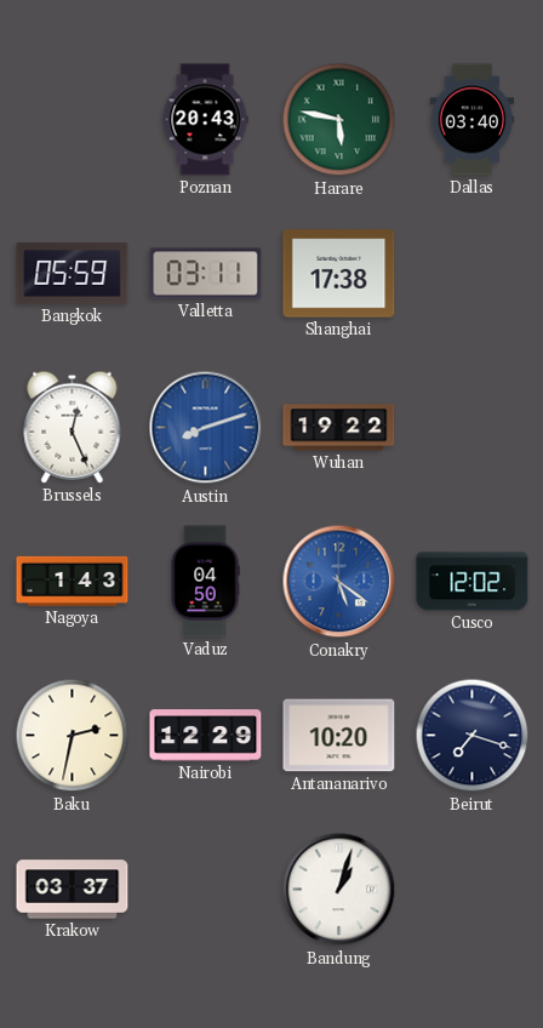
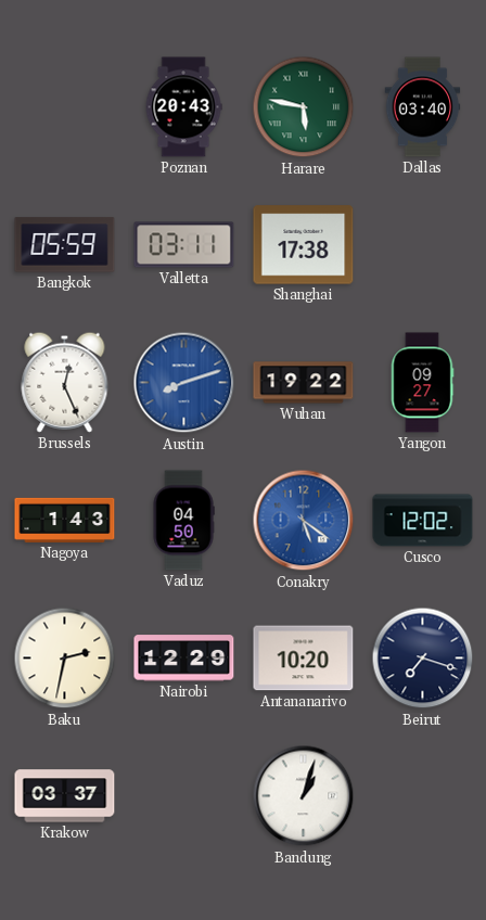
Yangon: none -> 09:27
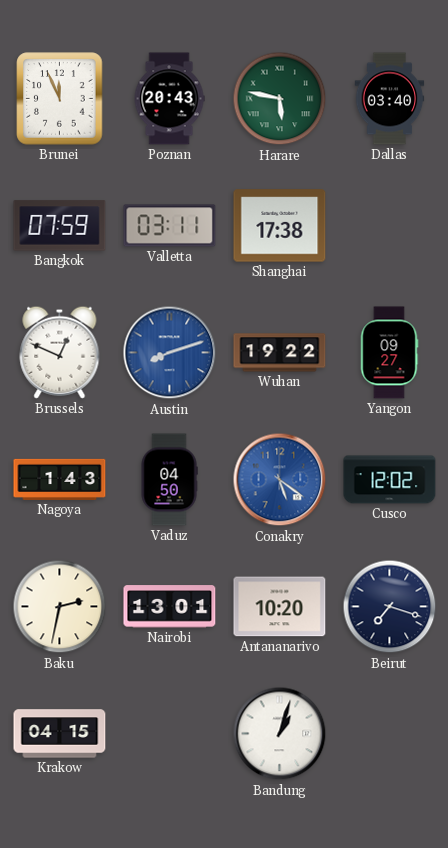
Brunei: none -> 11:56
Bangkok: 05:59 -> 07:59
Brussels: 12:26 -> 12:49
Nairobi: 12:29 -> 13:01
Krakow: 03:37 -> 04:15
